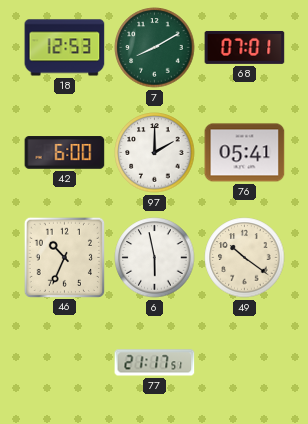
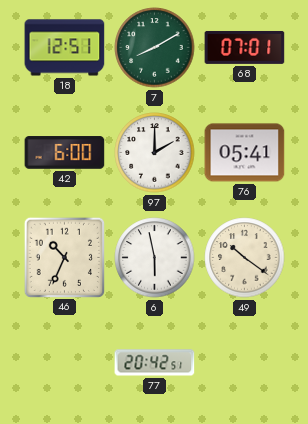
18: 12:53 -> 12:51
77: 21:17 -> 20:42
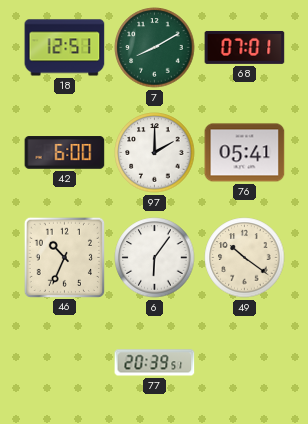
6: 5:58 -> 6:06
77: 20:42 -> 20:39
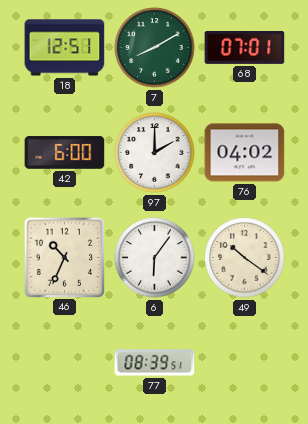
76: 05:41 -> 04:02
77: 20:39 -> 08:39
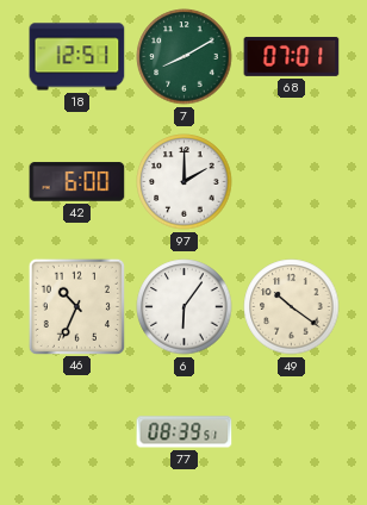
76: 04:02 -> none
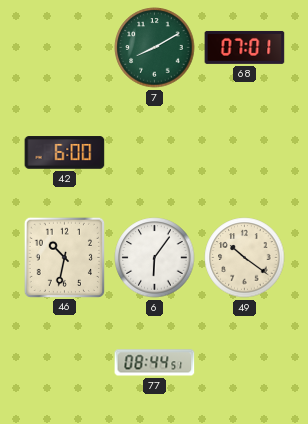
18: 12:51 -> none
97: 2:00 -> none
46: 10:34 -> 10:32
77: 08:39 -> 08:44
